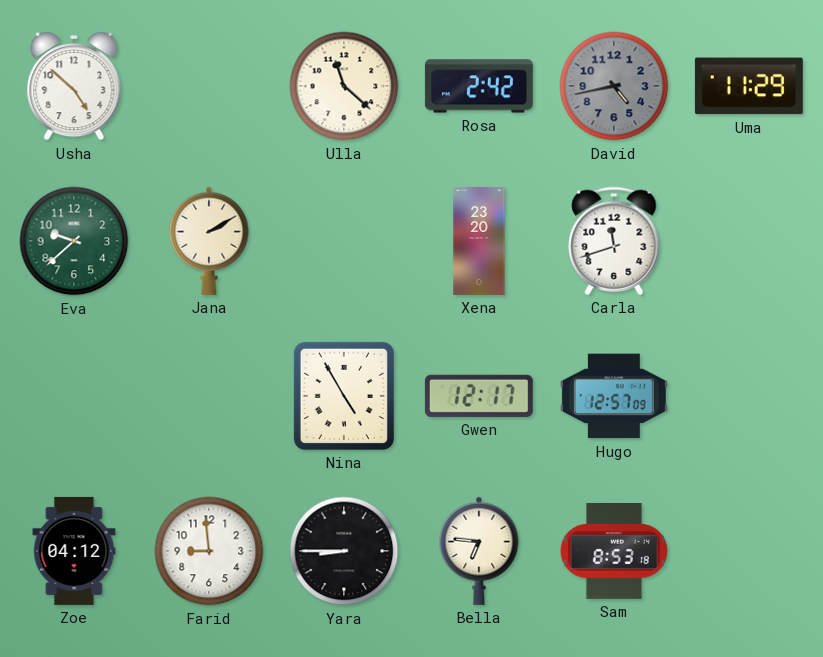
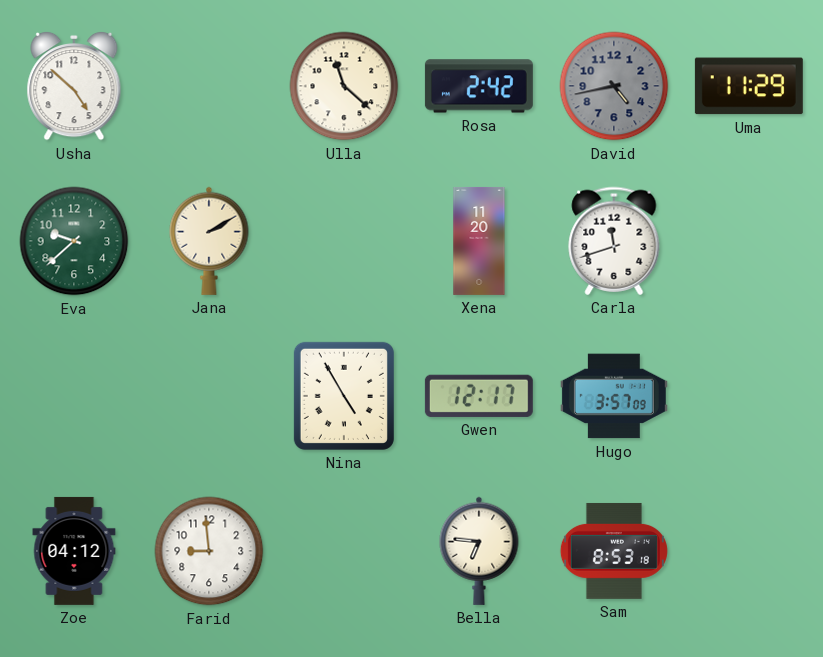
Xena: 23:20 -> 11:20
Hugo: 12:57 -> 3:57
Yara: 8:45 -> none
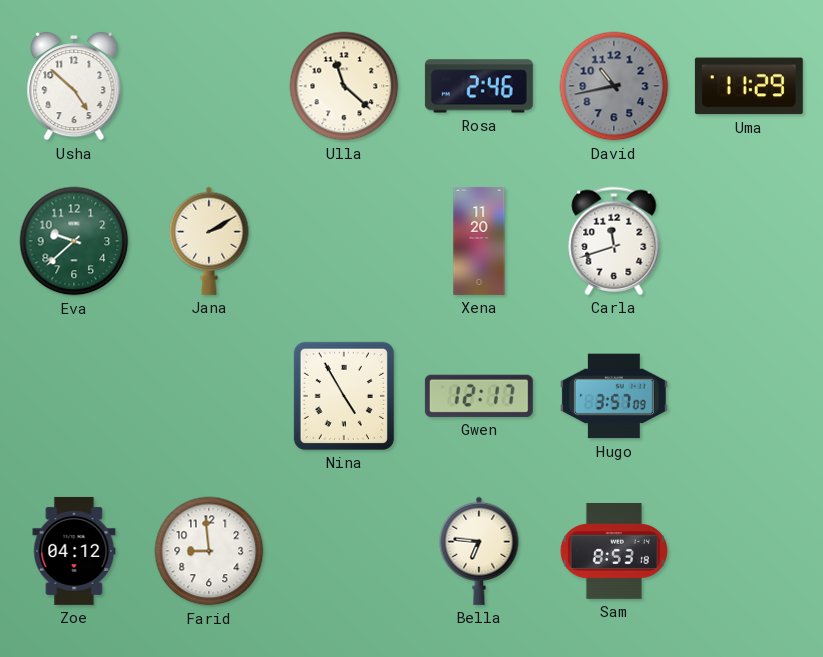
Rosa: 2:42 -> 2:46
David: 4:43 -> 10:43
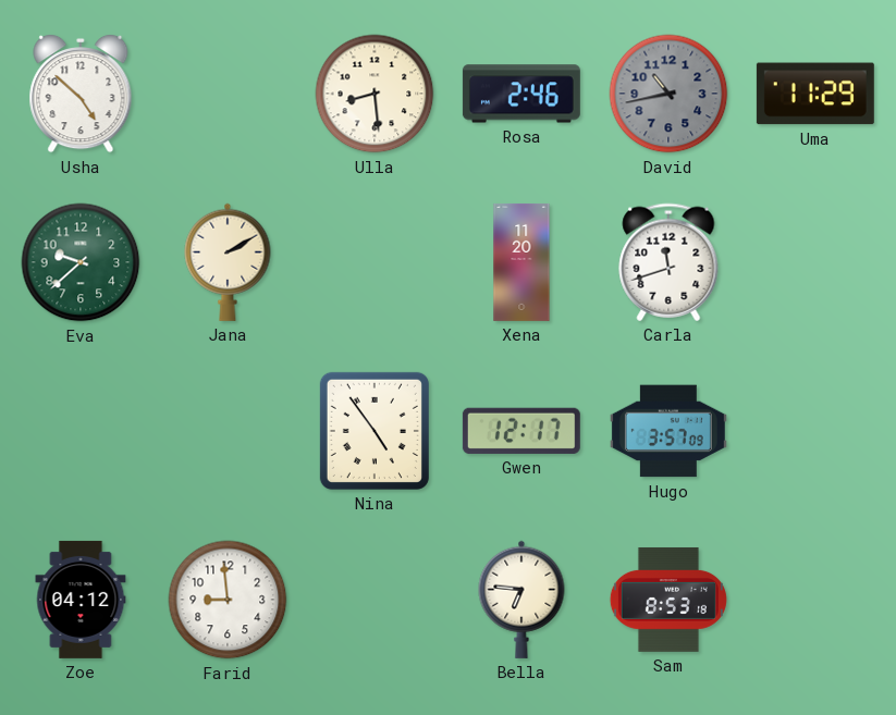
Ulla: 11:22 -> 8:29
Nina: 4:55 -> 4:54
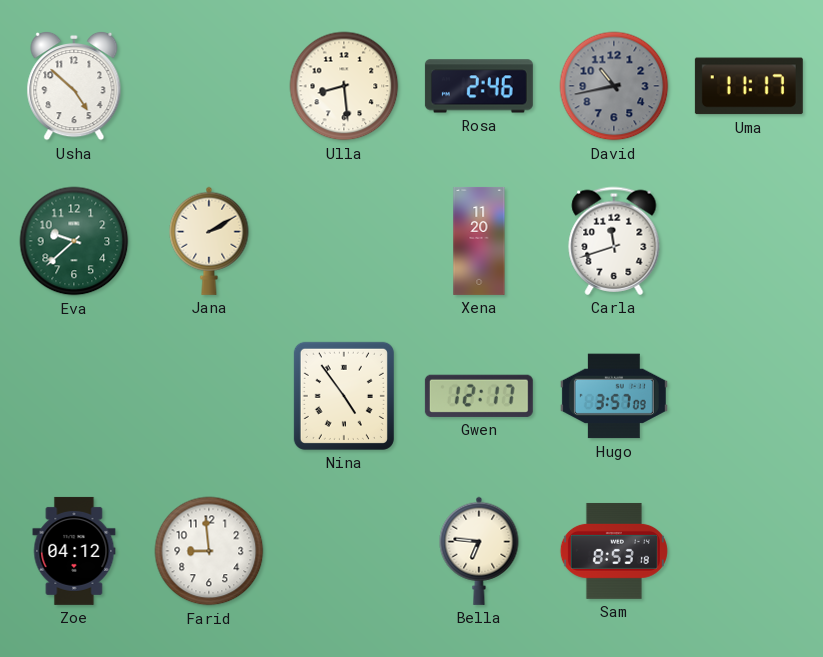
Uma: 11:29 -> 11:17
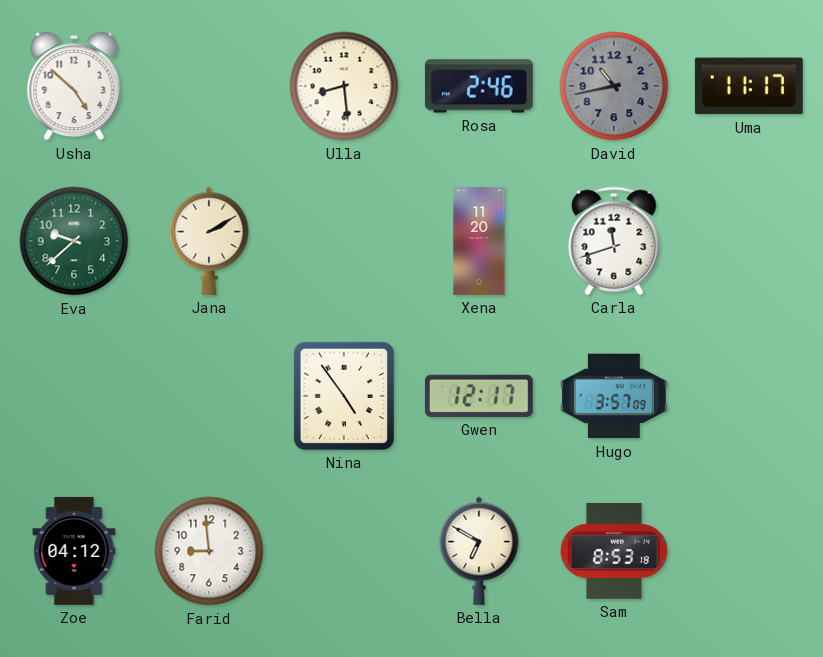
Bella: 6:46 -> 6:50
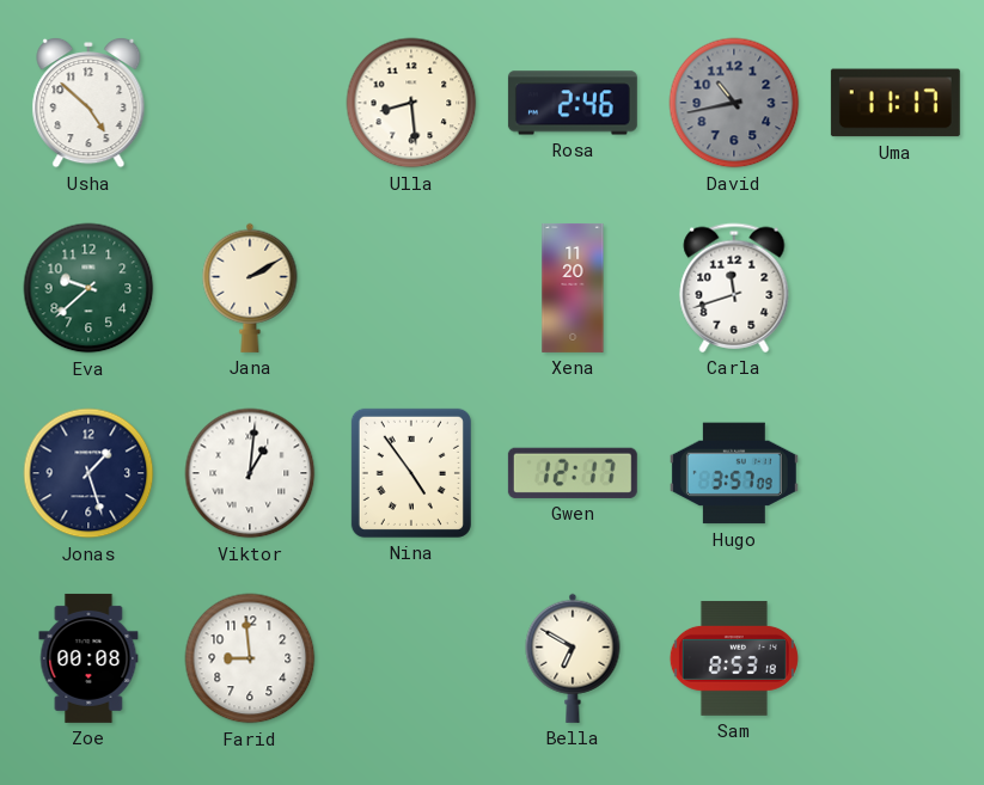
Jonas: none -> 1:27
Viktor: none -> 1:01
Zoe: 04:12 -> 00:08
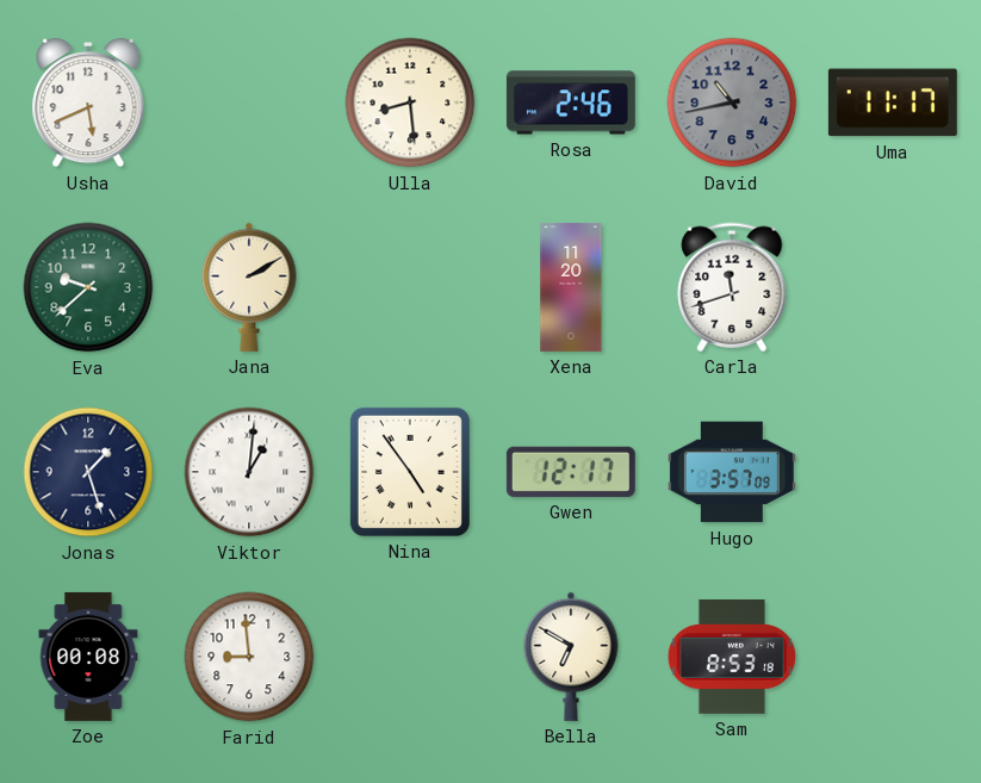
Usha: 4:52 -> 5:41
